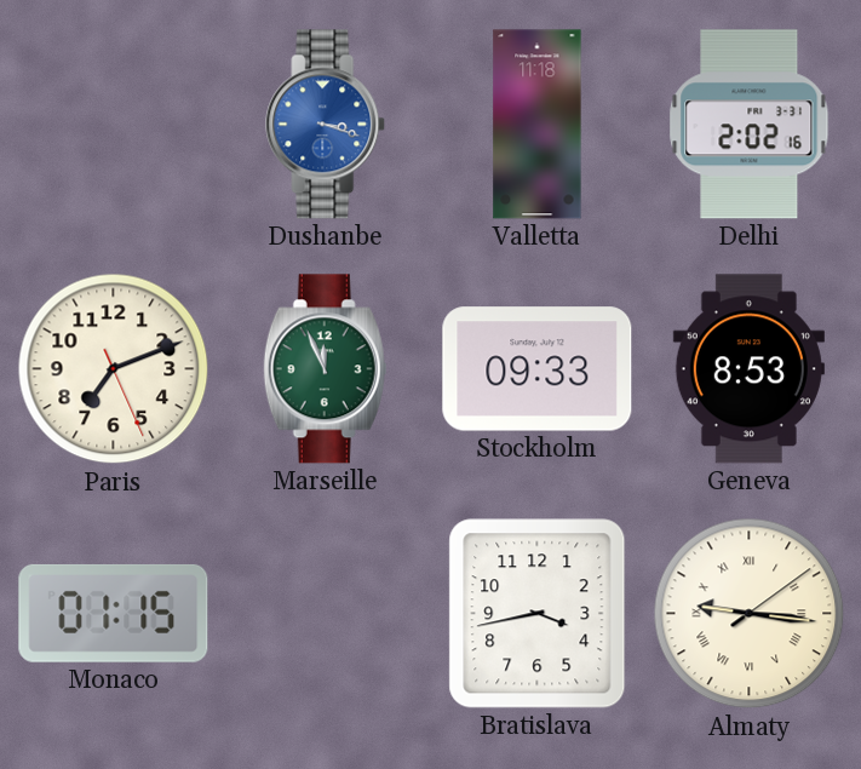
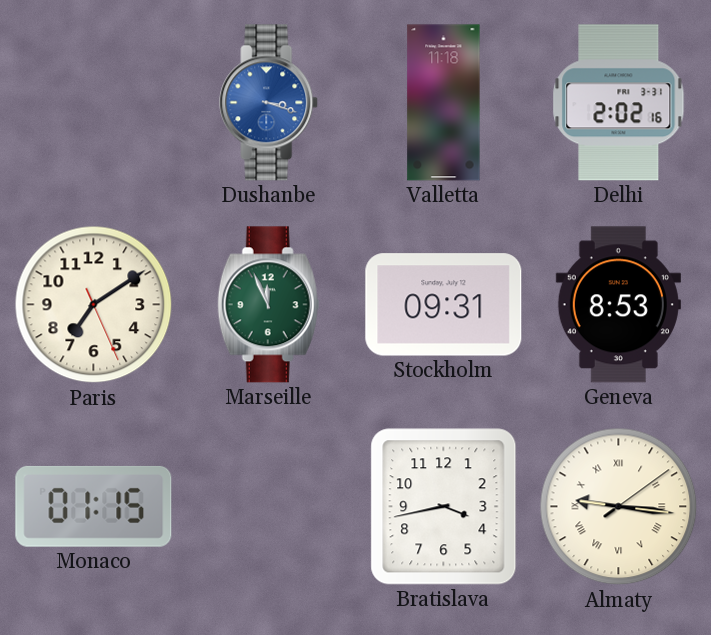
Paris: 7:11 -> 7:09
Stockholm: 09:33 -> 09:31
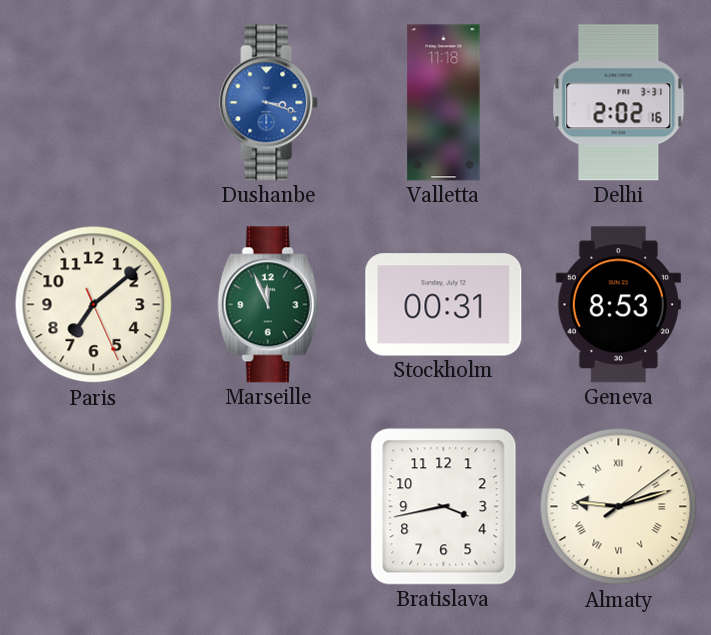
Paris: 7:09 -> 7:08
Stockholm: 09:31 -> 00:31
Monaco: 01:15 -> none
Almaty: 9:16 -> 9:12
